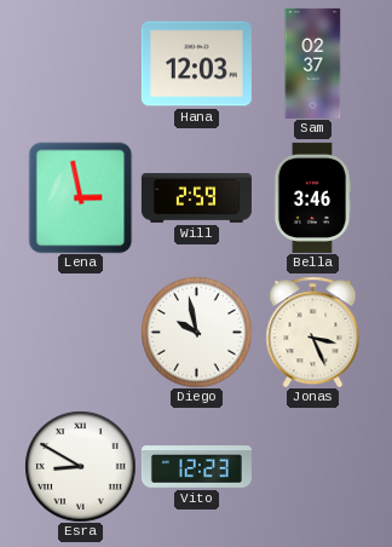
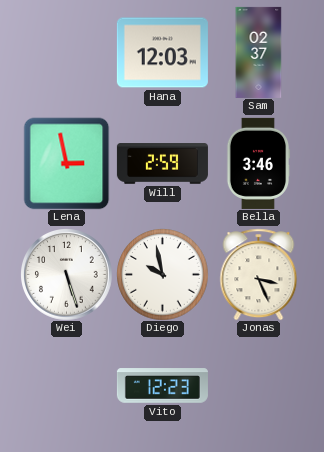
Wei: none -> 5:27
Esra: 8:50 -> none
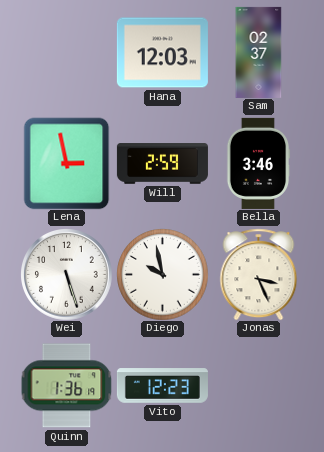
Quinn: none -> 1:36
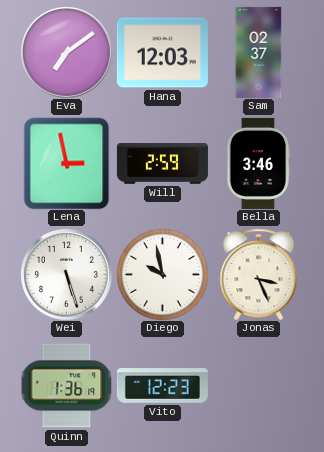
Eva: none -> 7:09
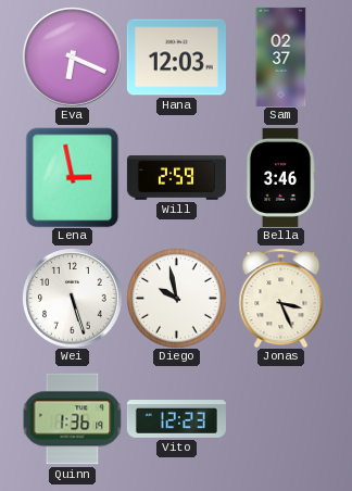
Eva: 7:09 -> 6:19
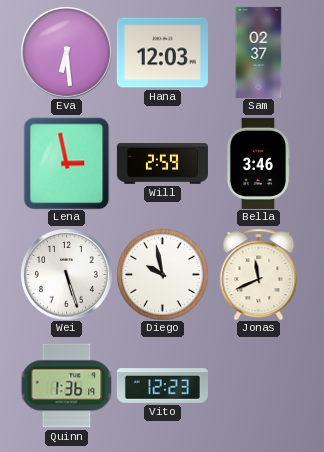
Eva: 6:19 -> 6:29
Jonas: 3:26 -> 11:41
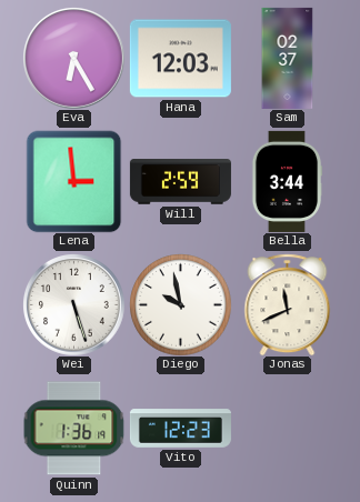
Eva: 6:29 -> 6:25
Lena: 2:58 -> 2:59
Bella: 3:46 -> 3:44
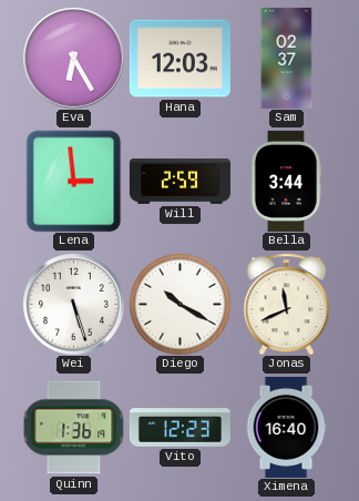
Diego: 9:58 -> 10:20
Ximena: none -> 16:40
